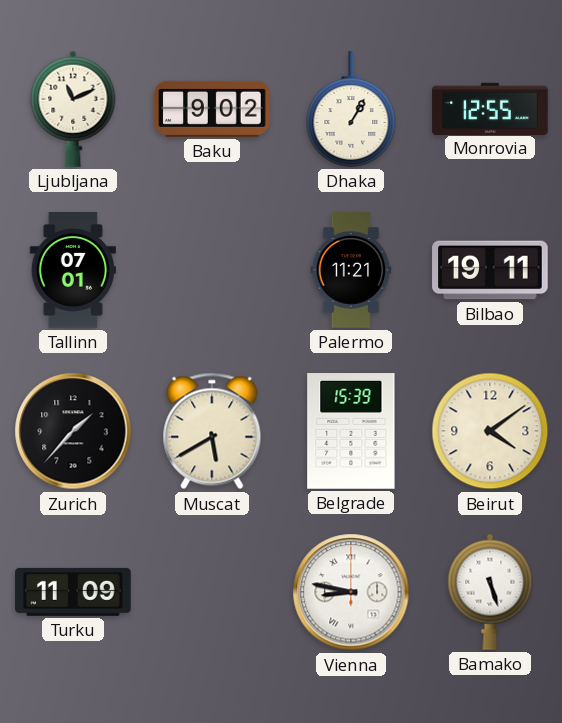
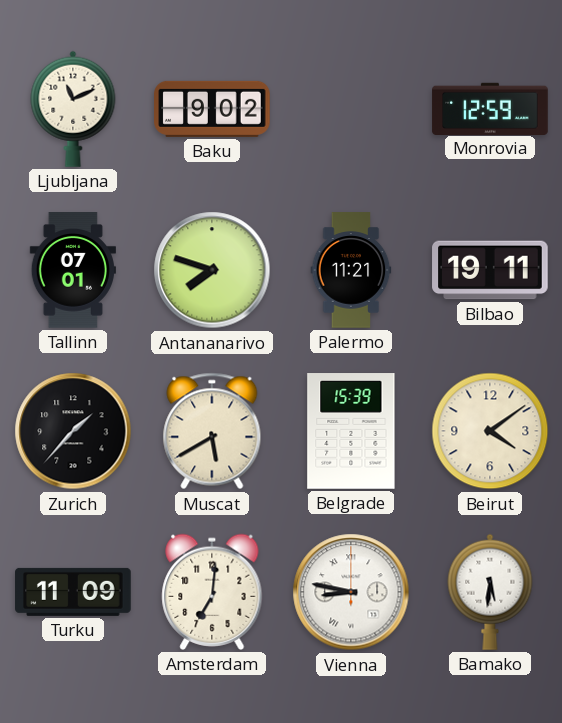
Dhaka: 1:05 -> none
Monrovia: 12:55 -> 12:59
Antananarivo: none -> 7:48
Amsterdam: none -> 7:01
Bamako: 5:27 -> 5:31
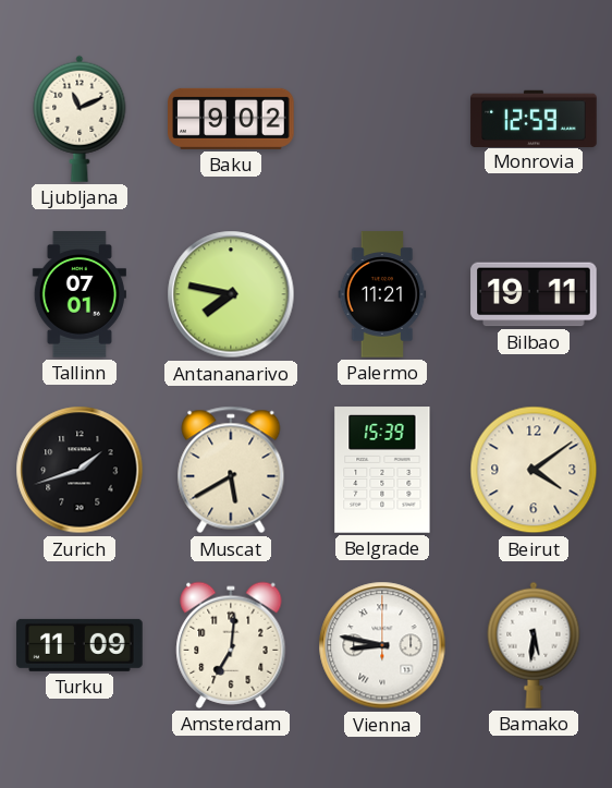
Antananarivo: 7:48 -> 7:47
Zurich: 1:37 -> 1:42
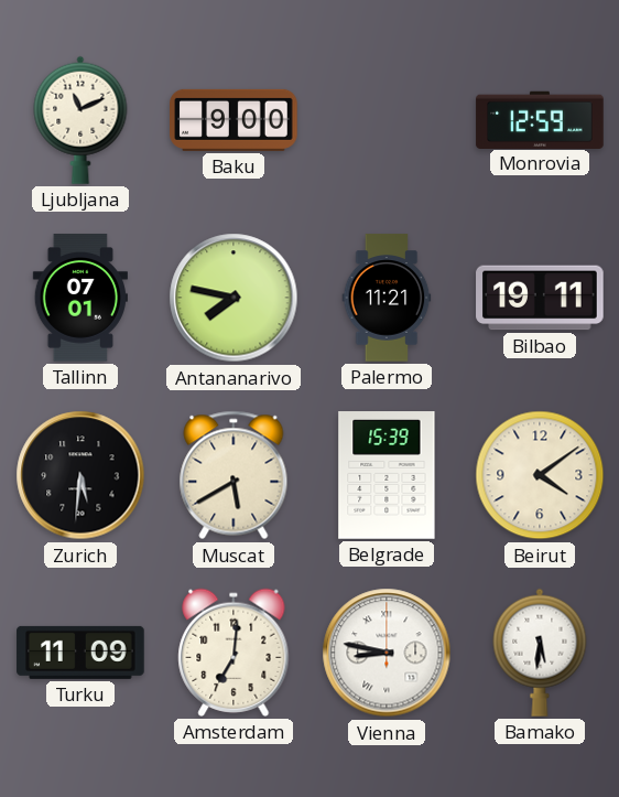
Baku: 9:02 -> 9:00
Zurich: 1:42 -> 5:31
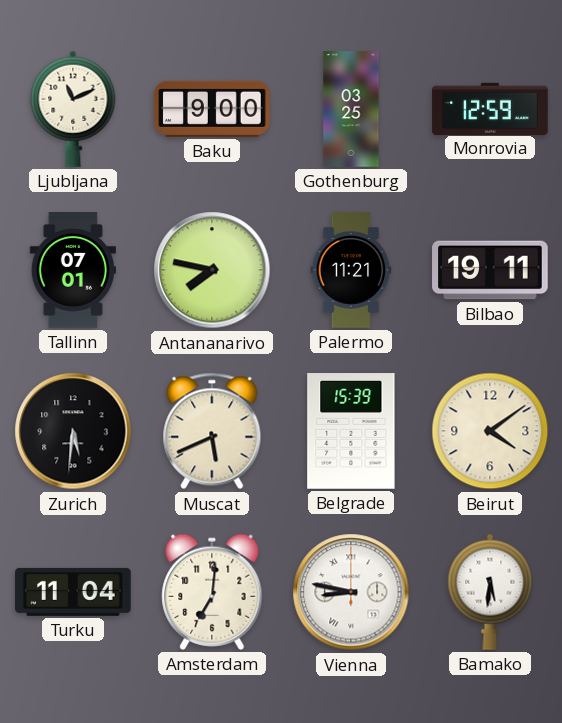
Gothenburg: none -> 03:25
Muscat: 5:40 -> 5:41
Turku: 11:09 -> 11:04
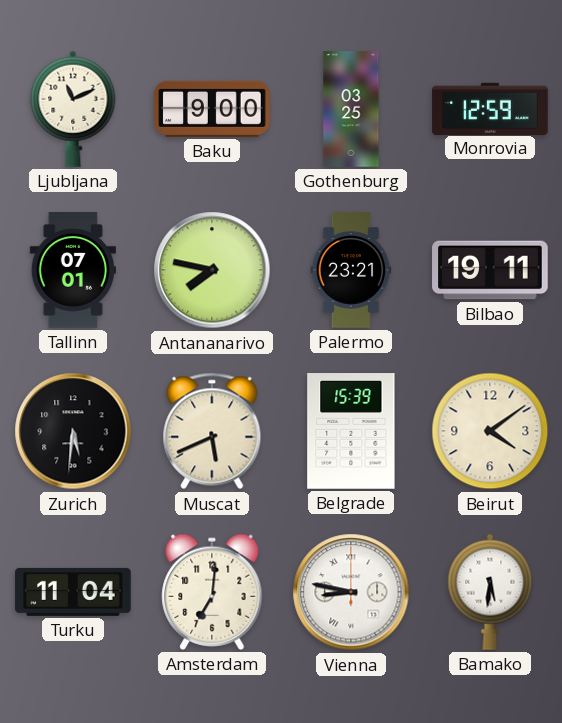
Palermo: 11:21 -> 23:21
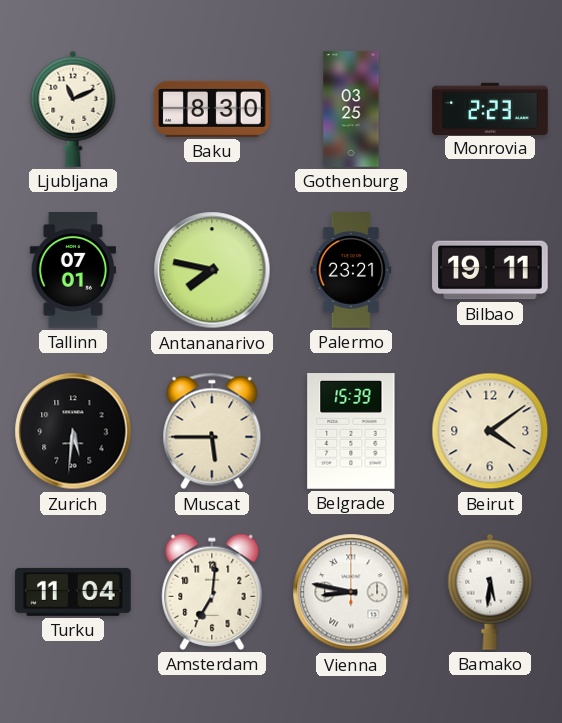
Baku: 9:00 -> 8:30
Monrovia: 12:59 -> 2:23
Muscat: 5:41 -> 5:45
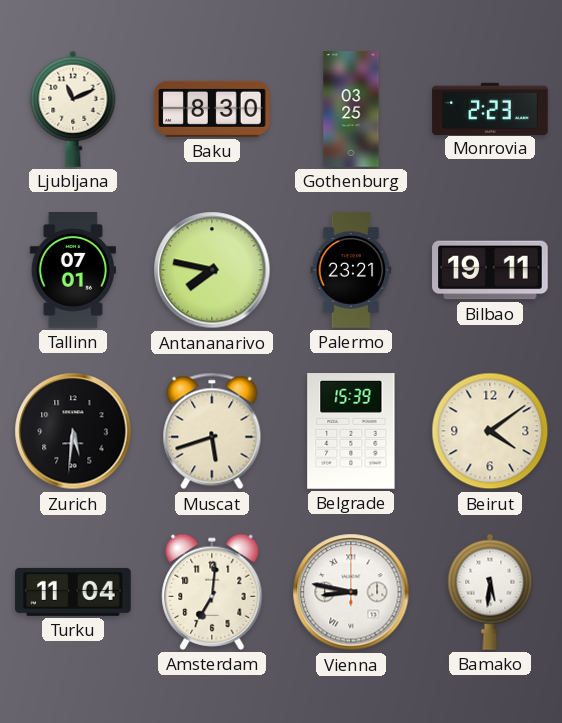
Muscat: 5:45 -> 5:42
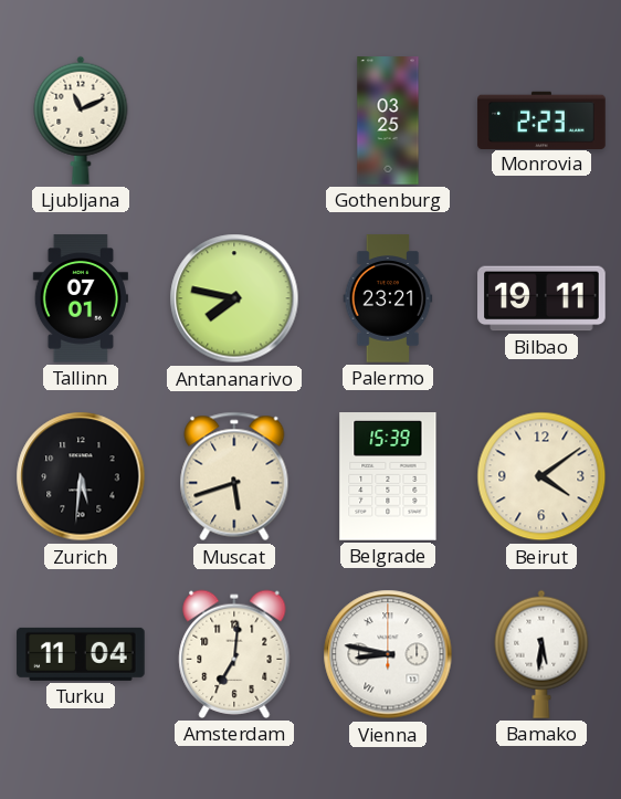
Baku: 8:30 -> none
